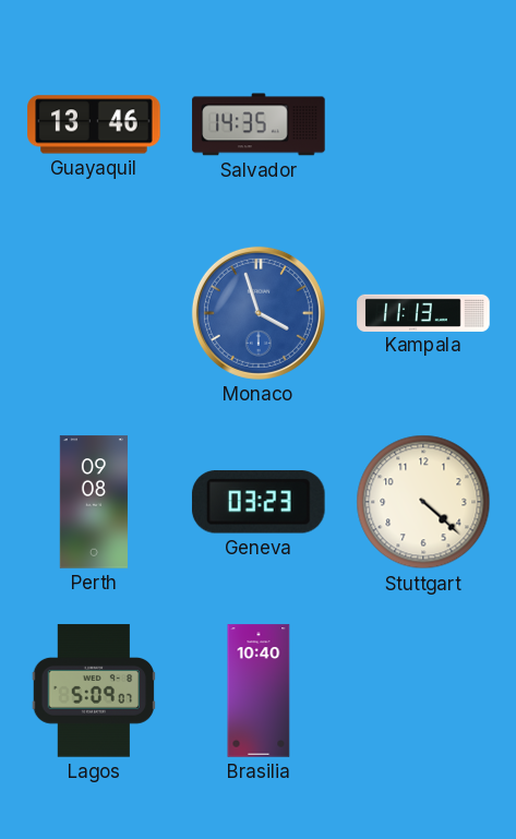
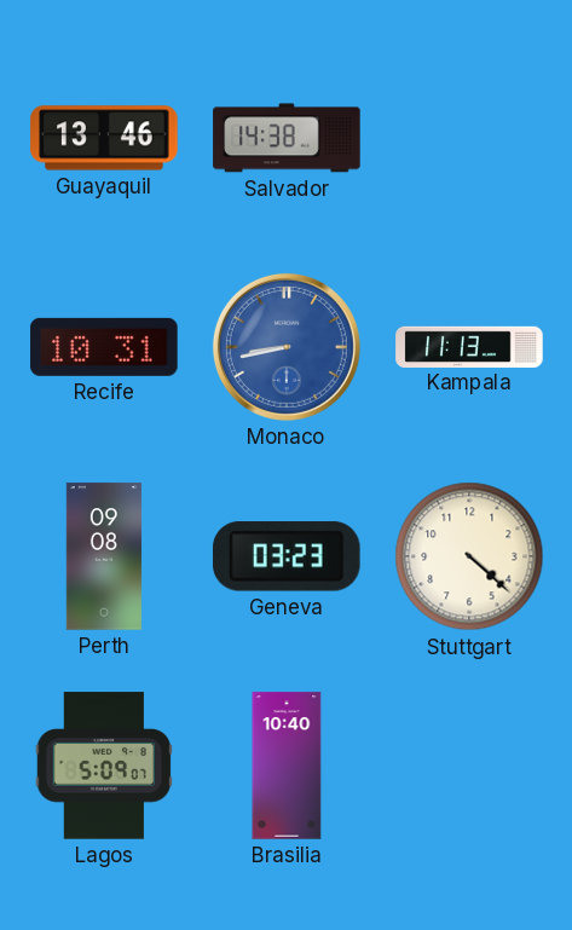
Salvador: 14:35 -> 14:38
Recife: none -> 10:31
Monaco: 3:57 -> 8:43
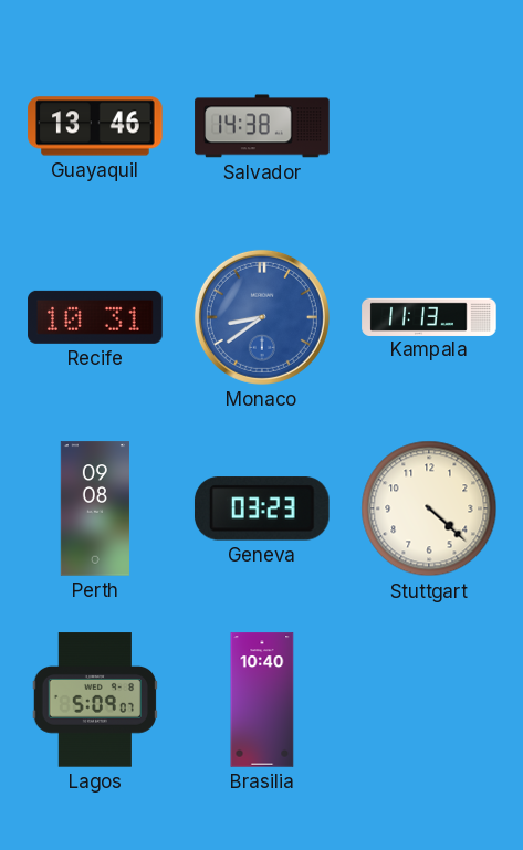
Monaco: 8:43 -> 8:39
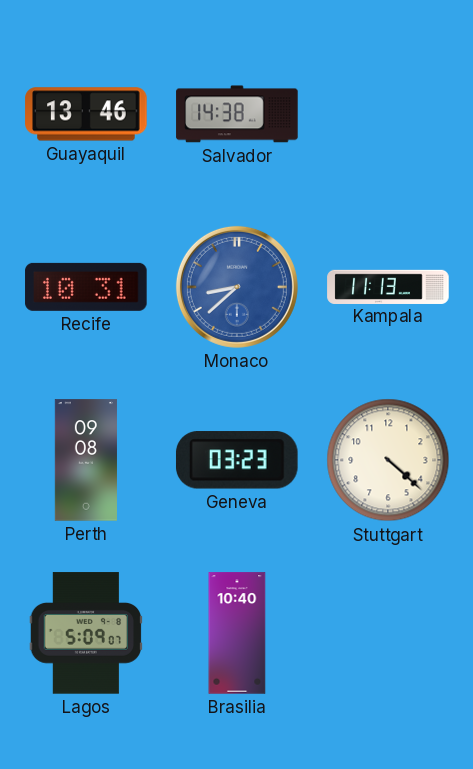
Monaco: 8:39 -> 8:38
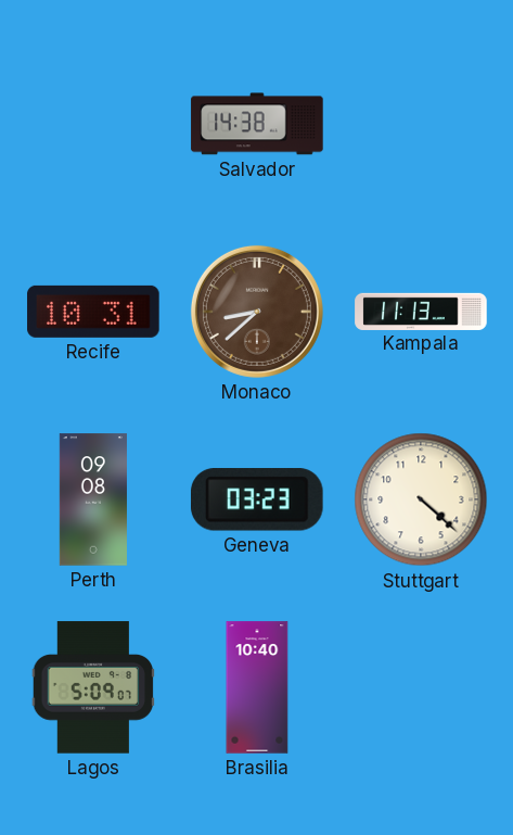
Guayaquil: 13:46 -> none
Monaco dial: blue -> brown
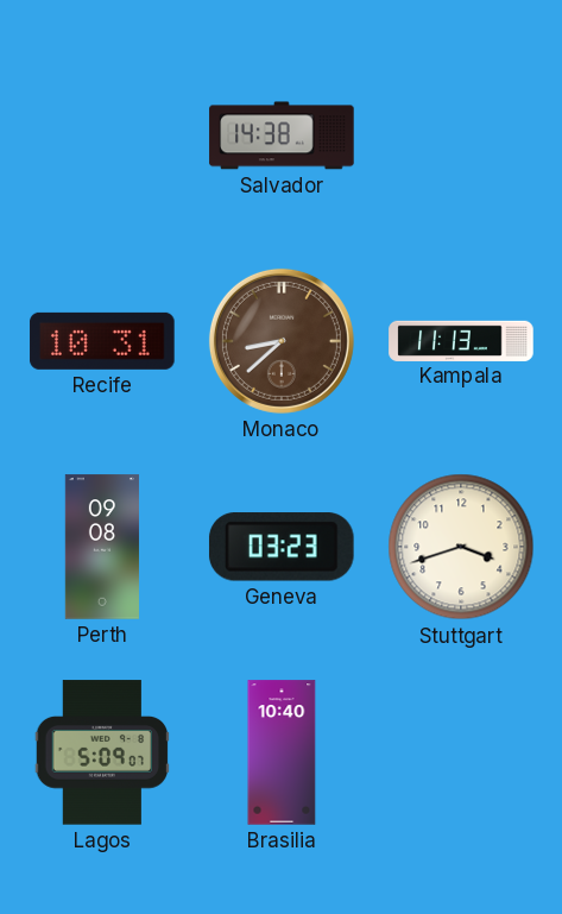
Stuttgart: 4:22 -> 3:42
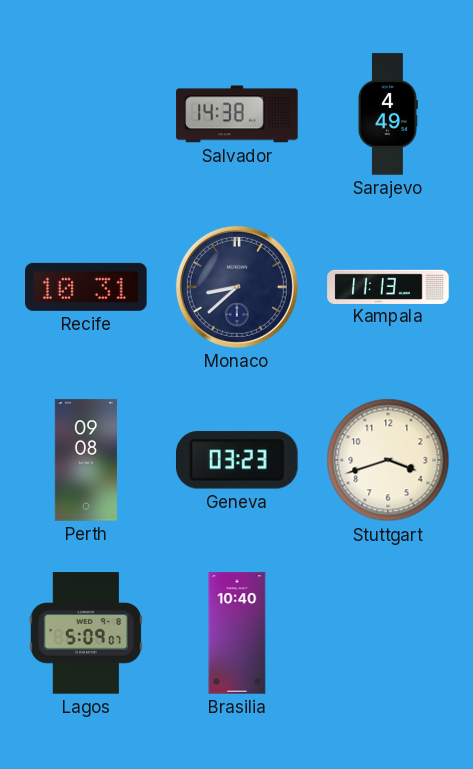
Sarajevo: none -> 4:49
Monaco dial: brown -> navy
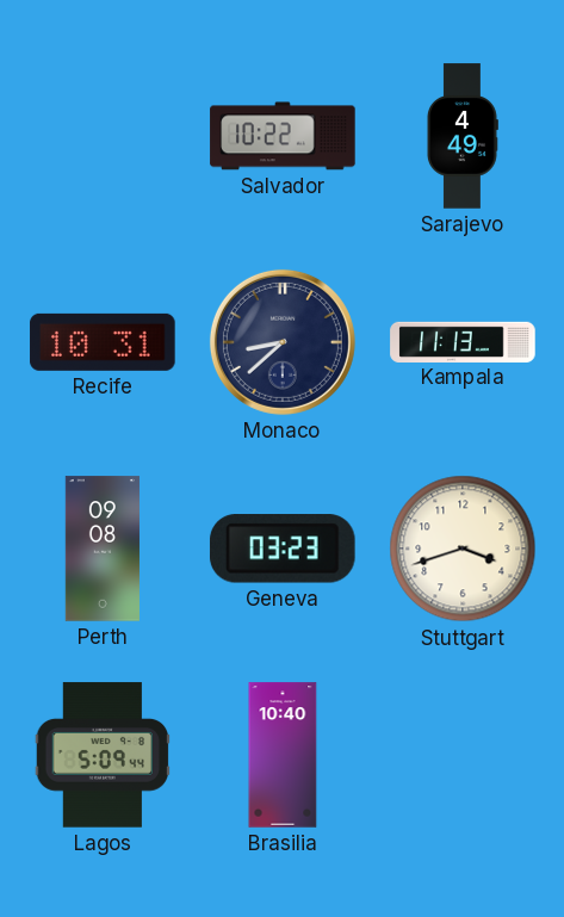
Salvador: 14:38 -> 10:22
Lagos: 5:09:07 -> 5:09:44
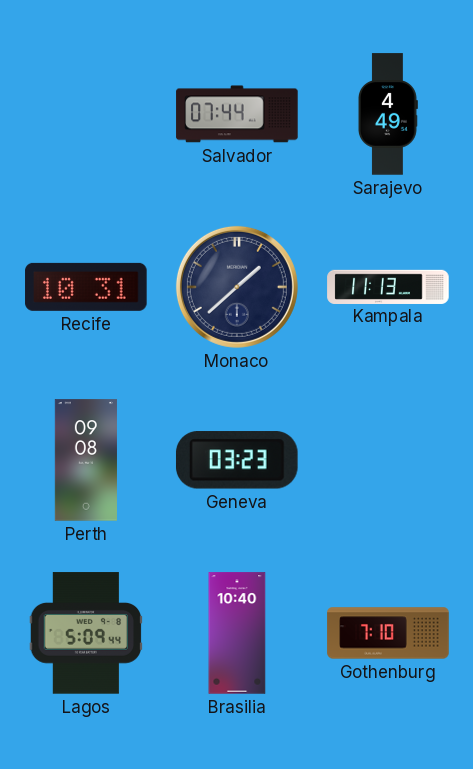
Salvador: 10:22 -> 07:44
Monaco: 8:38 -> 1:38
Stuttgart: 3:42 -> none
Gothenburg: none -> 7:10
